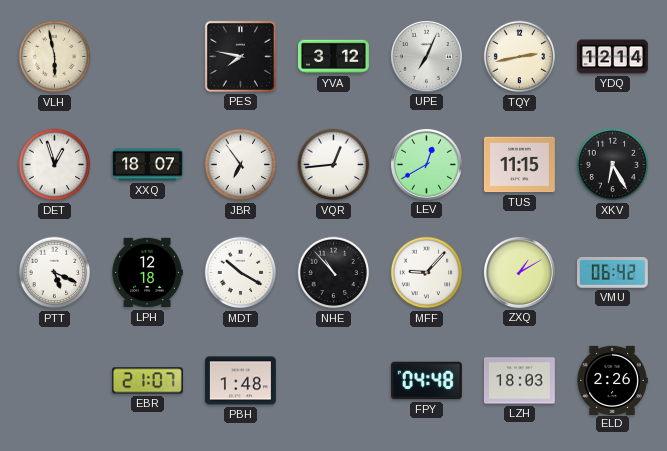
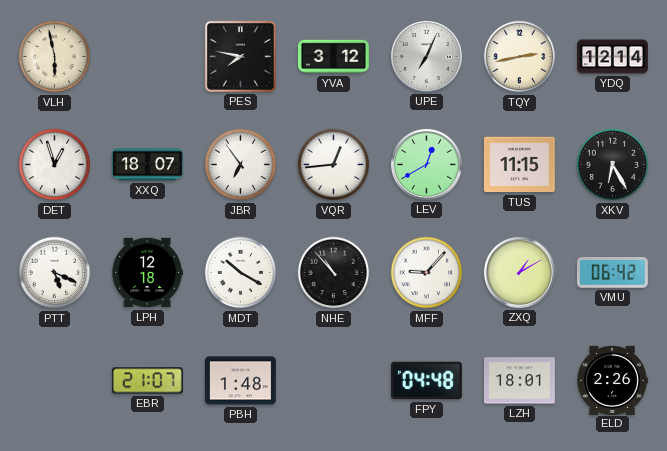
LZH: 18:03 -> 18:01
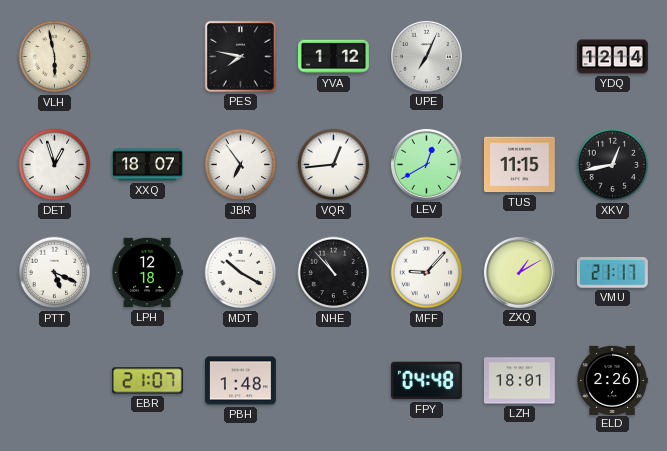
YVA: 3:12 -> 1:12
TQY: 2:43 -> none
XKV: 6:25 -> 12:43
VMU: 06:42 -> 21:17
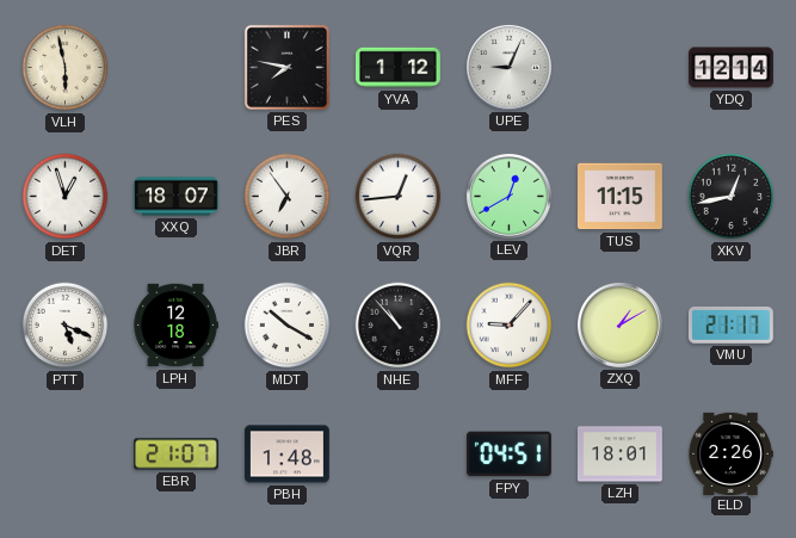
UPE: 7:04 -> 9:04
FPY: 04:48 -> 04:51
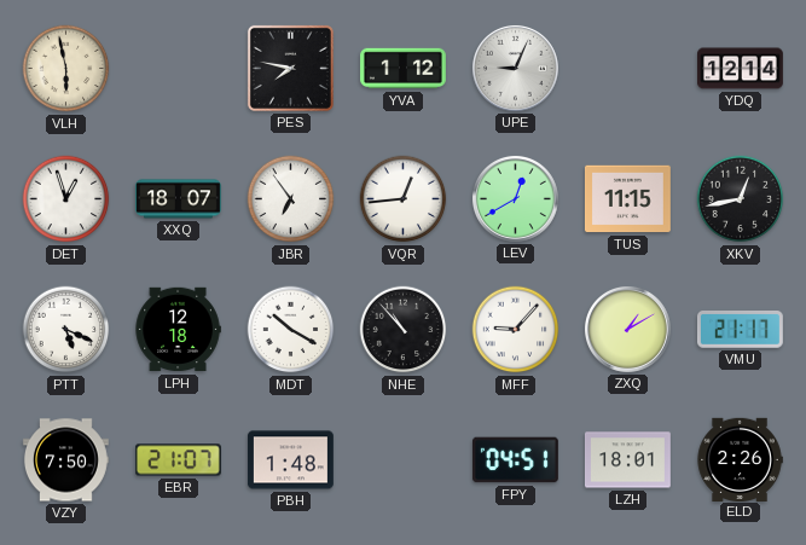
VZY: none -> 7:50
